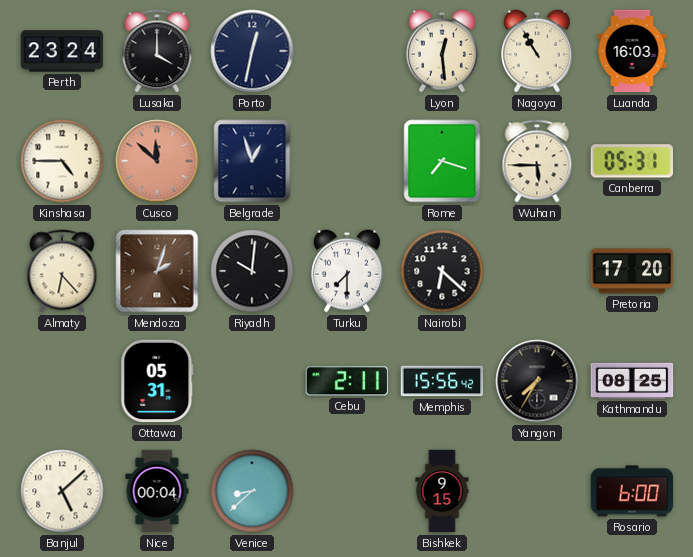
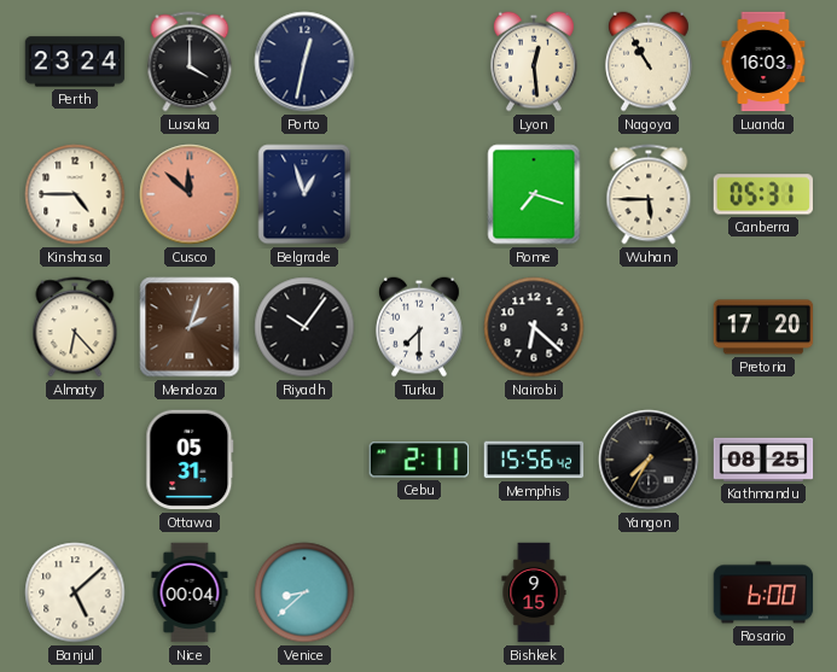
Riyadh: 10:01 -> 10:06
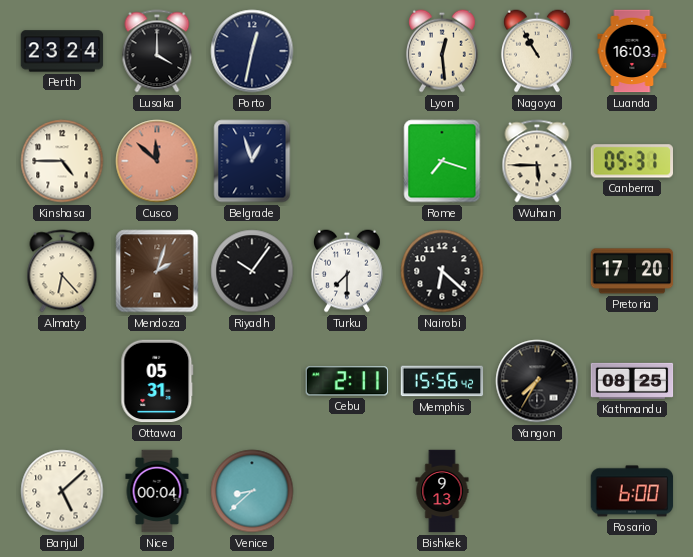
Bishkek: 9:15 -> 9:13
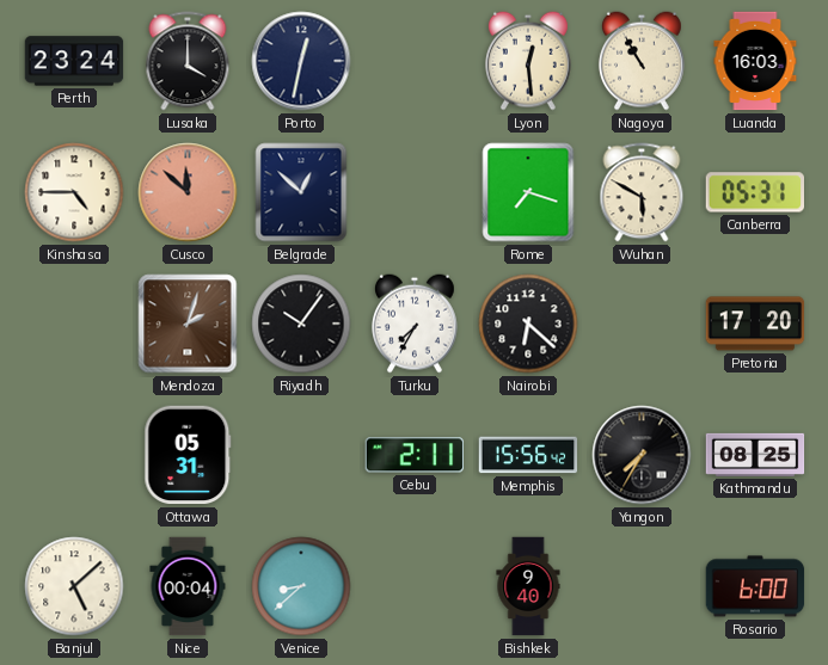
Belgrade: 12:57 -> 12:52
Wuhan: 5:45 -> 5:50
Almaty: 6:23 -> none
Turku: 7:30 -> 7:35
Bishkek: 9:13 -> 9:40
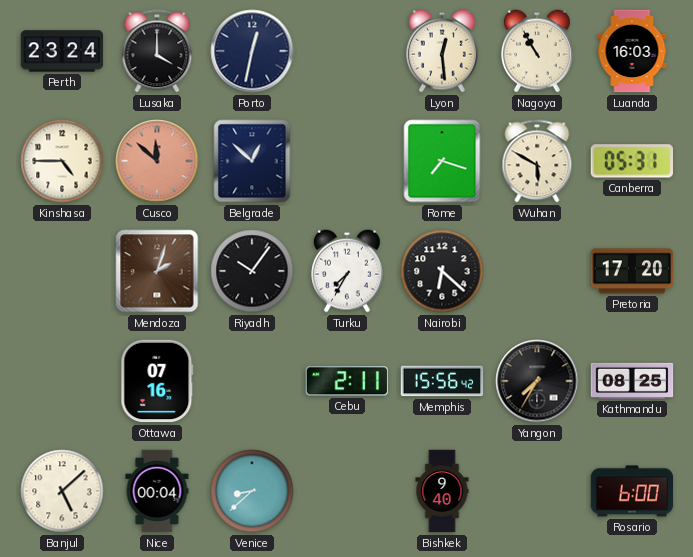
Ottawa: 05:31 -> 07:16
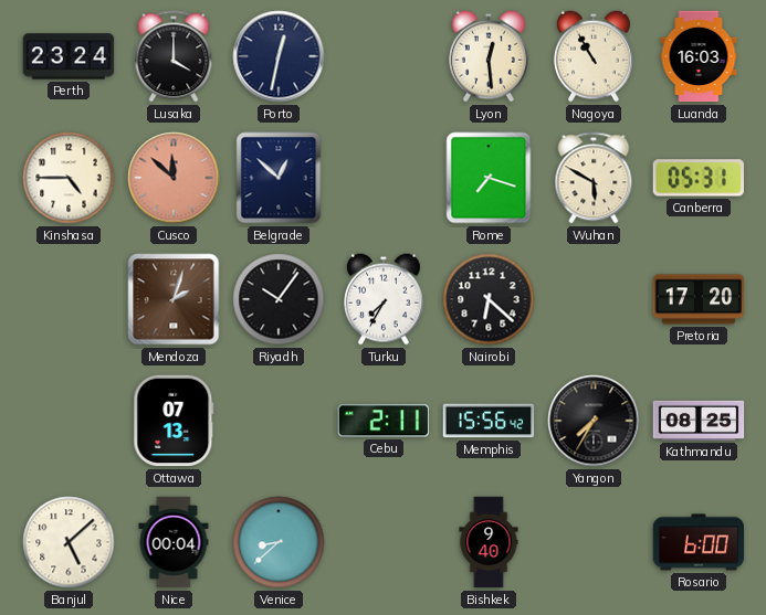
Ottawa: 07:16 -> 07:13
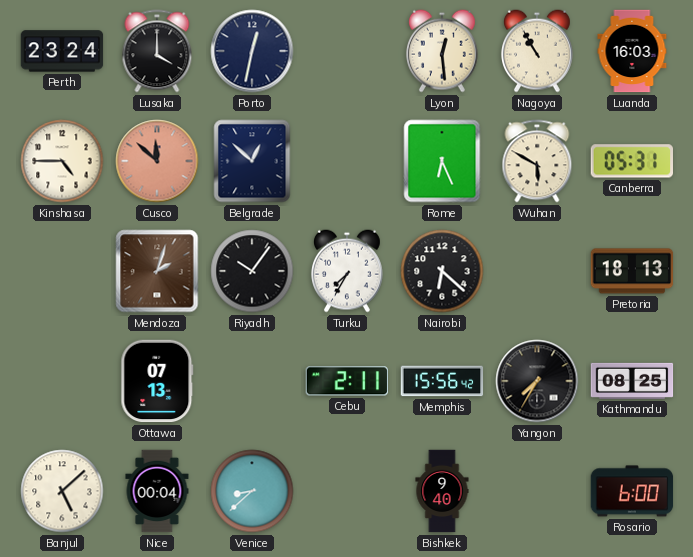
Rome: 7:18 -> 6:26
Pretoria: 17:20 -> 18:13
